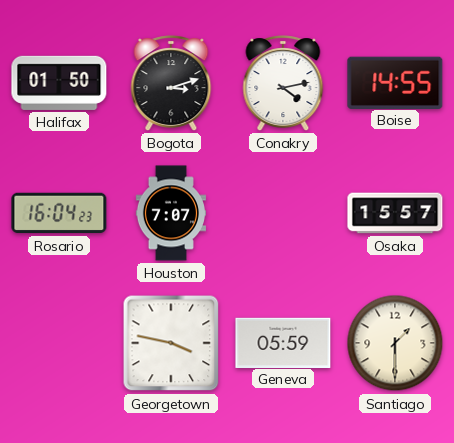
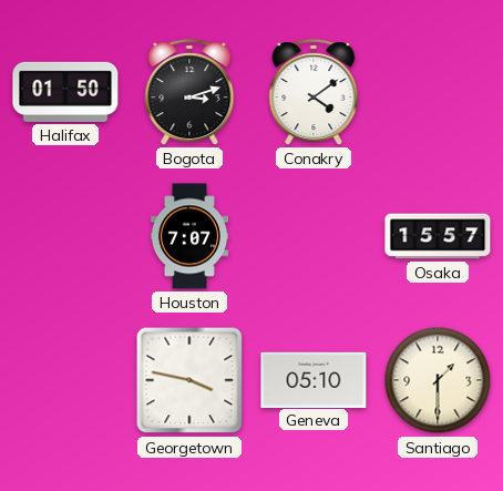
Conakry: 4:13 -> 4:09
Boise: 14:55 -> none
Rosario: 16:04 -> none
Geneva: 05:59 -> 05:10
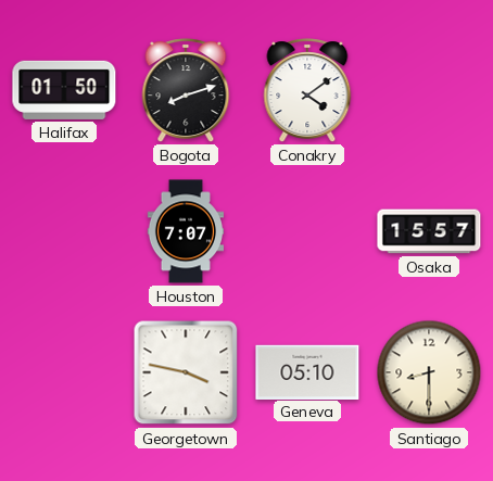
Bogota: 3:12 -> 8:12
Santiago: 1:30 -> 8:30
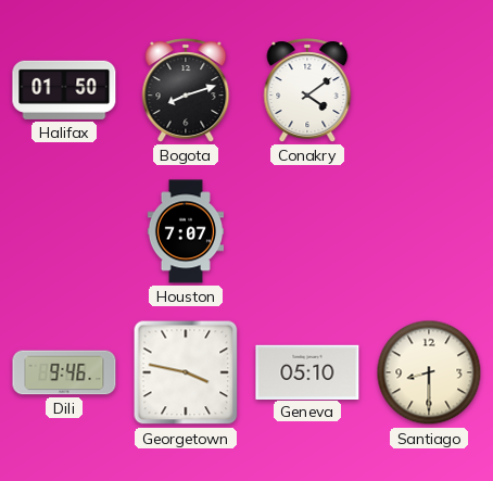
Osaka: 15:57 -> none
Dili: none -> 9:46
